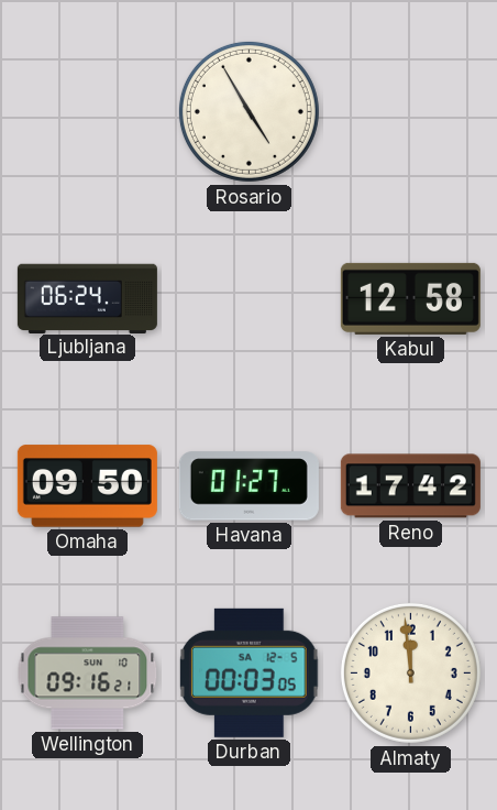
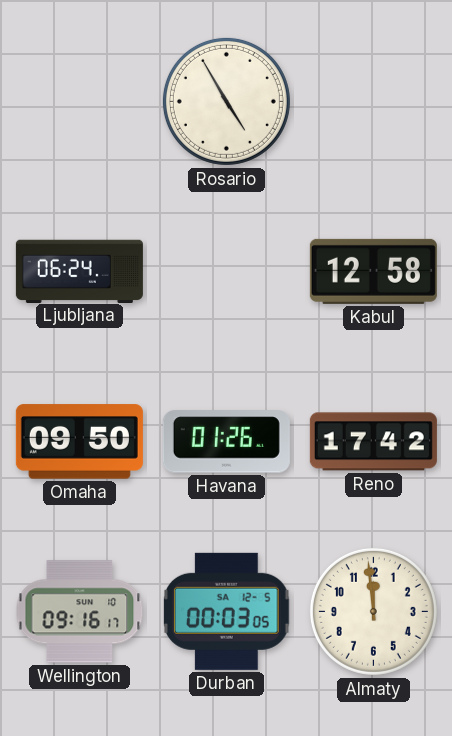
Havana: 01:27 -> 01:26
Wellington: 09:16:21 -> 09:16:17
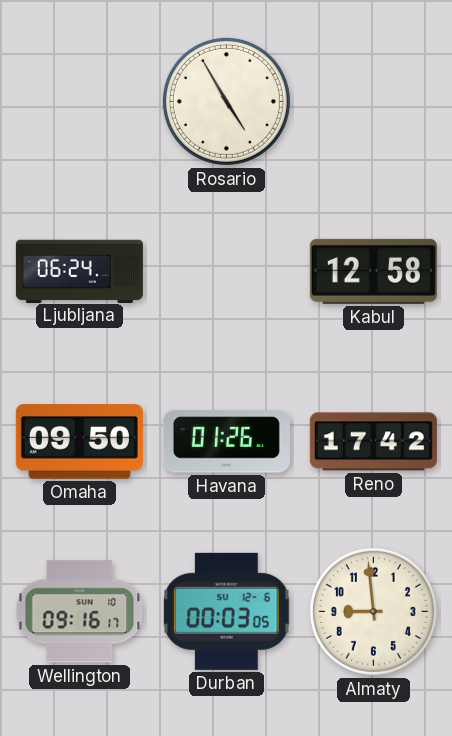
Durban date: SA 12-5 -> SU 12-6
Almaty: 11:59 -> 8:59
